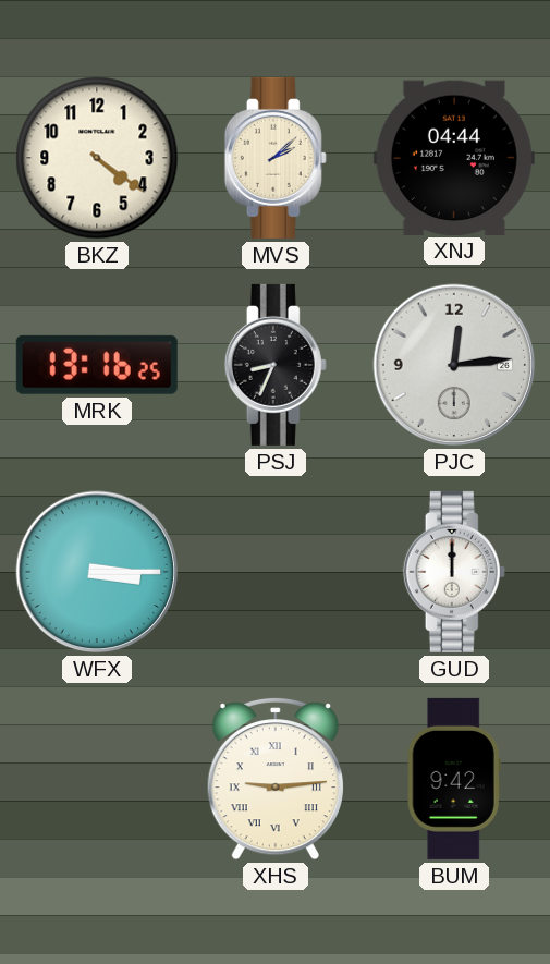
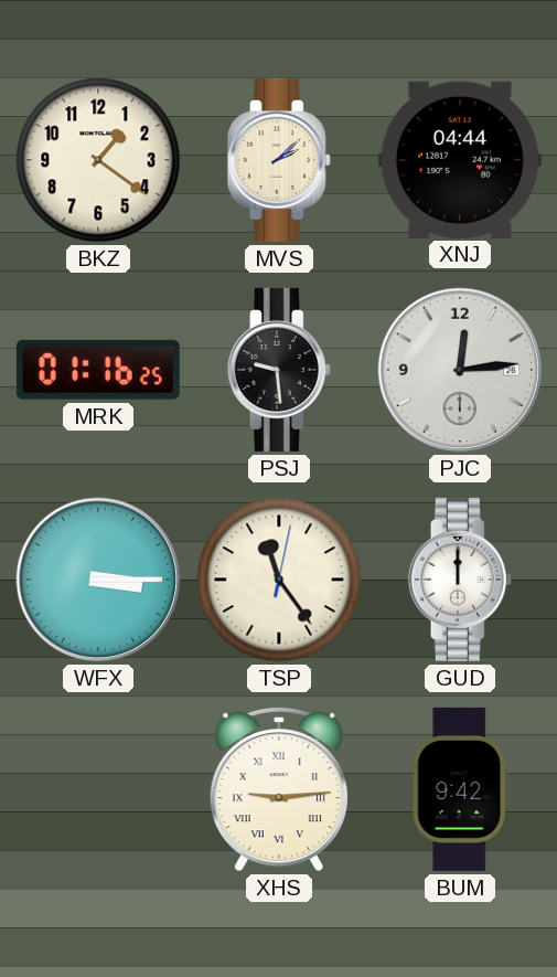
BKZ: 4:21 -> 1:21
MRK: 13:16 -> 01:16
PSJ: 8:34 -> 9:29
TSP: none -> 11:24
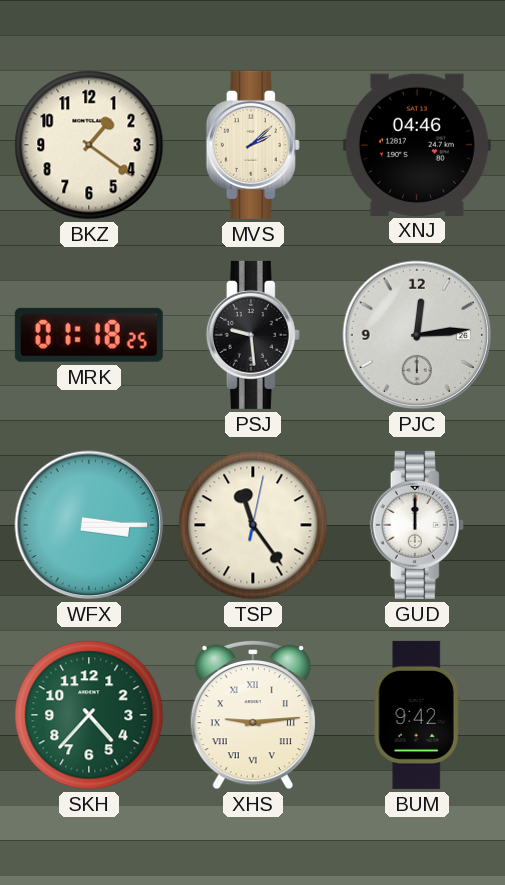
XNJ: 04:44 -> 04:46
MRK: 01:16 -> 01:18
SKH: none -> 4:37
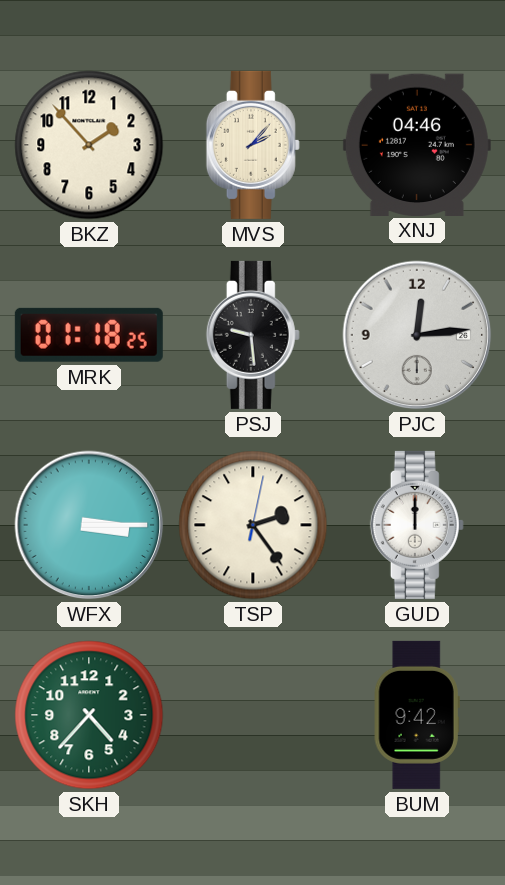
BKZ: 1:21 -> 1:53
MVS: 2:08 -> 2:07
TSP: 11:24 -> 2:24
XHS: 9:14 -> none
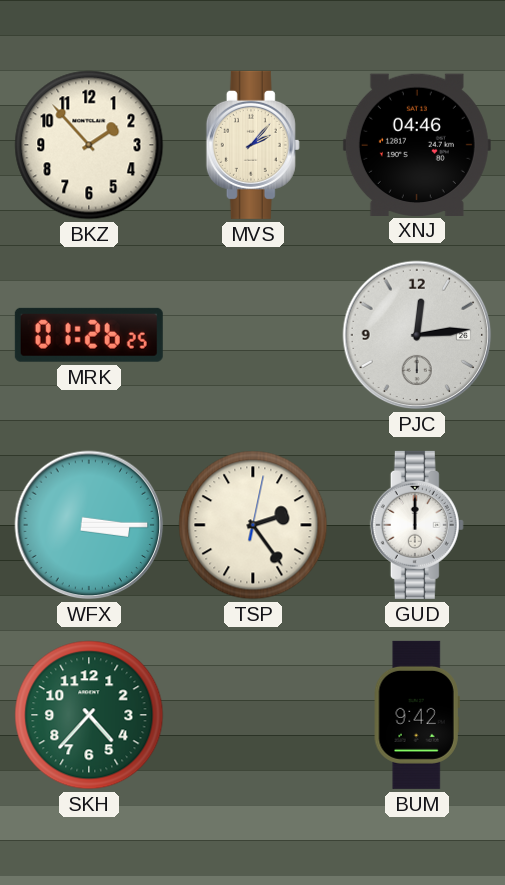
MRK: 01:18 -> 01:26
PSJ: 9:29 -> none
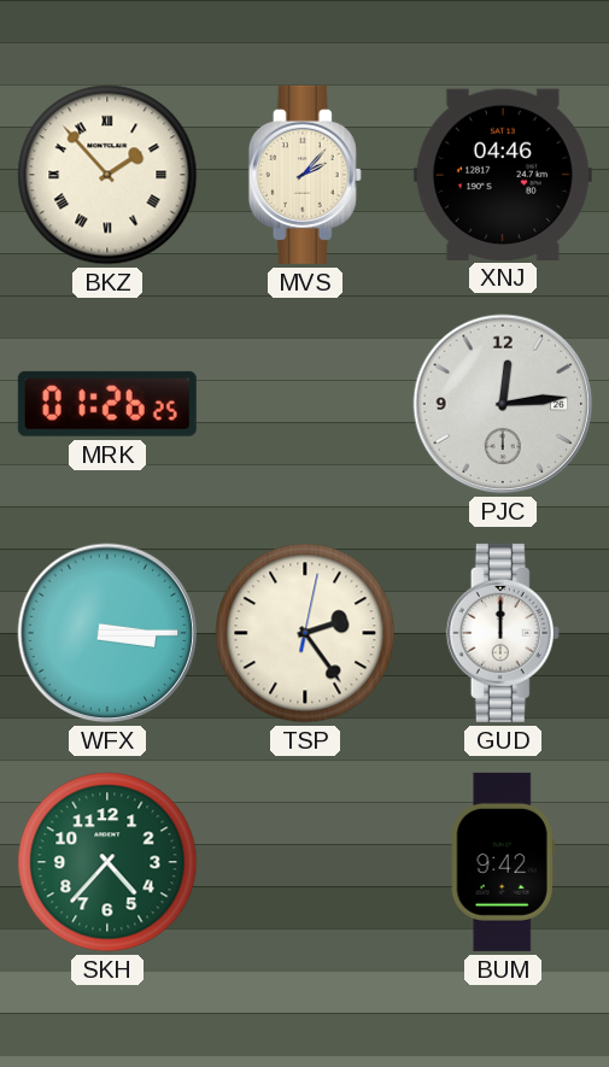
BKZ numerals: Arabic -> Roman
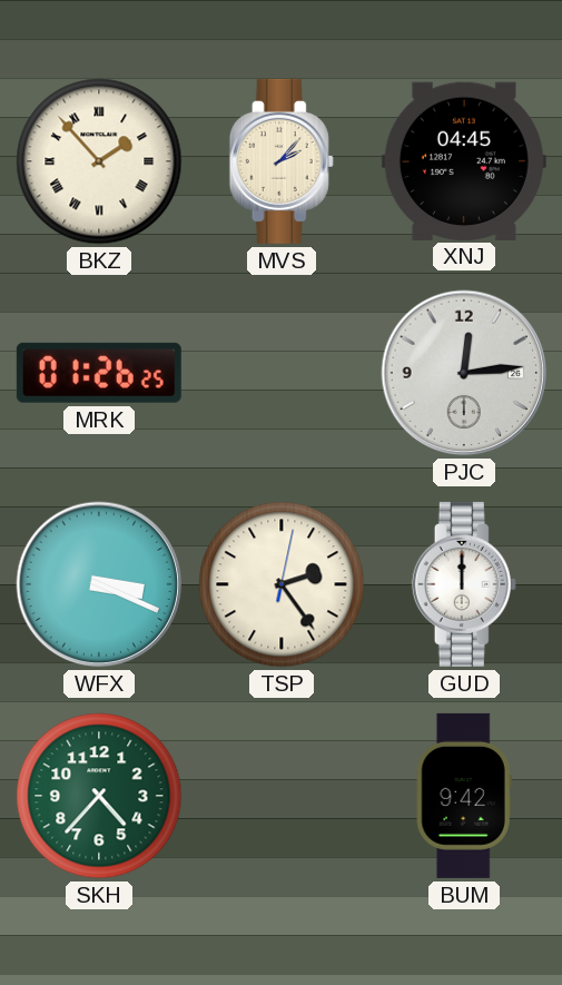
XNJ: 04:46 -> 04:45
WFX: 3:15 -> 3:19
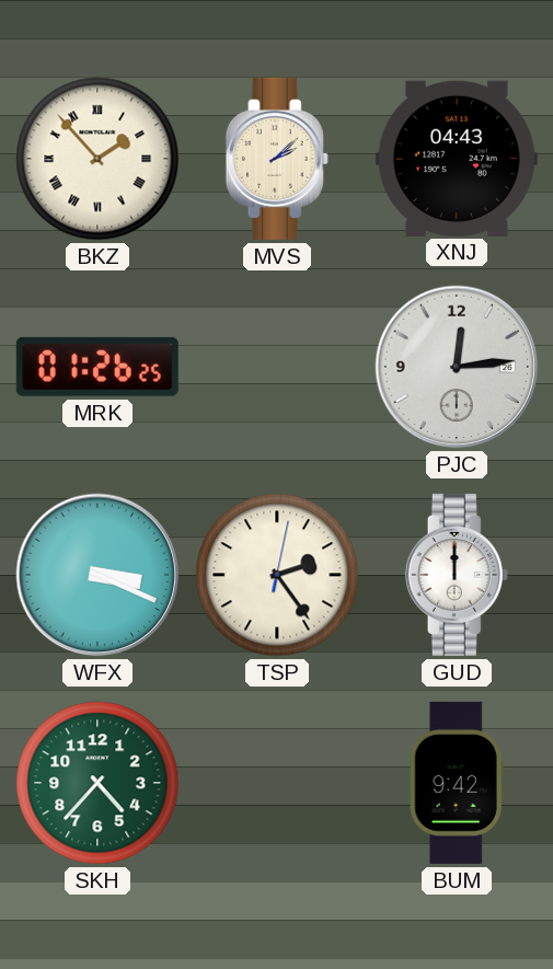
MVS: 2:07 -> 2:08
XNJ: 04:45 -> 04:43
